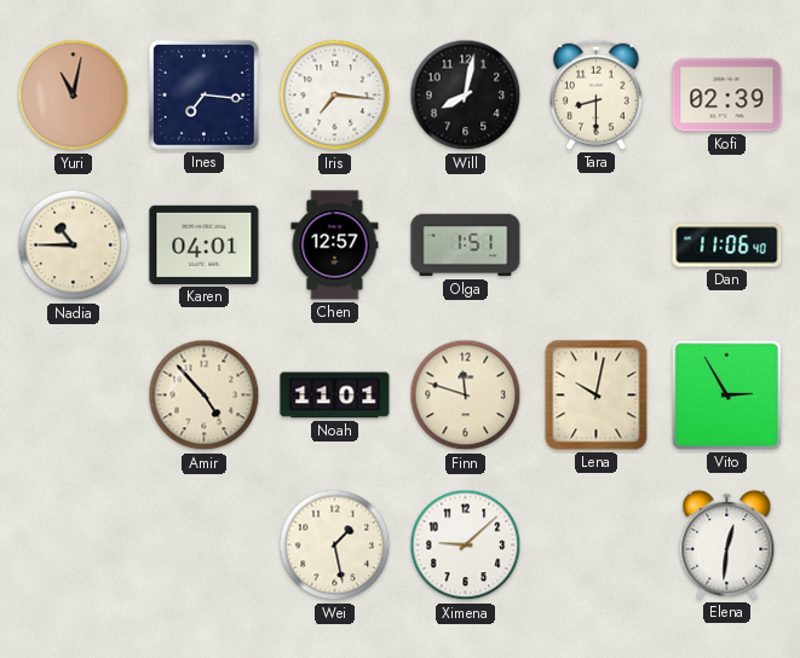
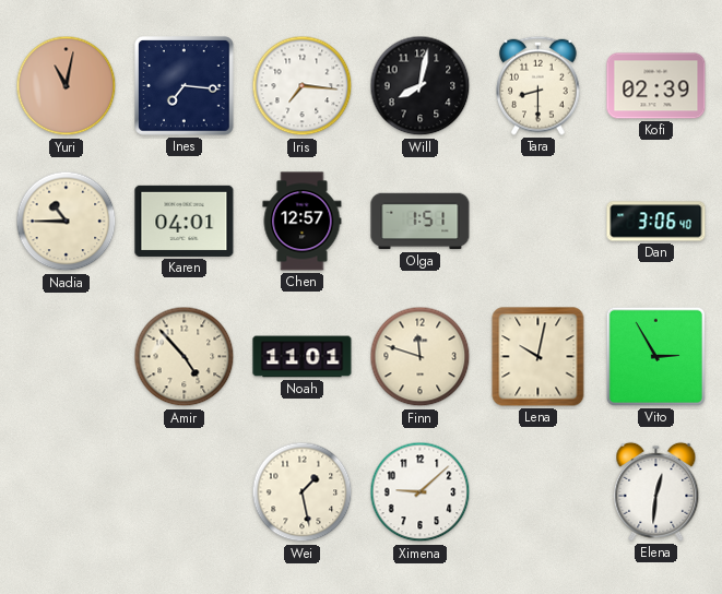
Dan: 11:06 -> 3:06
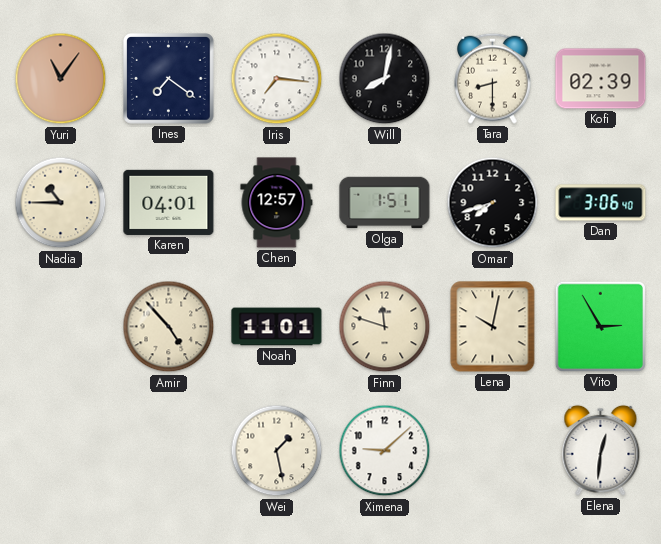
Yuri: 11:02 -> 11:06
Ines: 7:16 -> 7:21
Omar: none -> 7:42
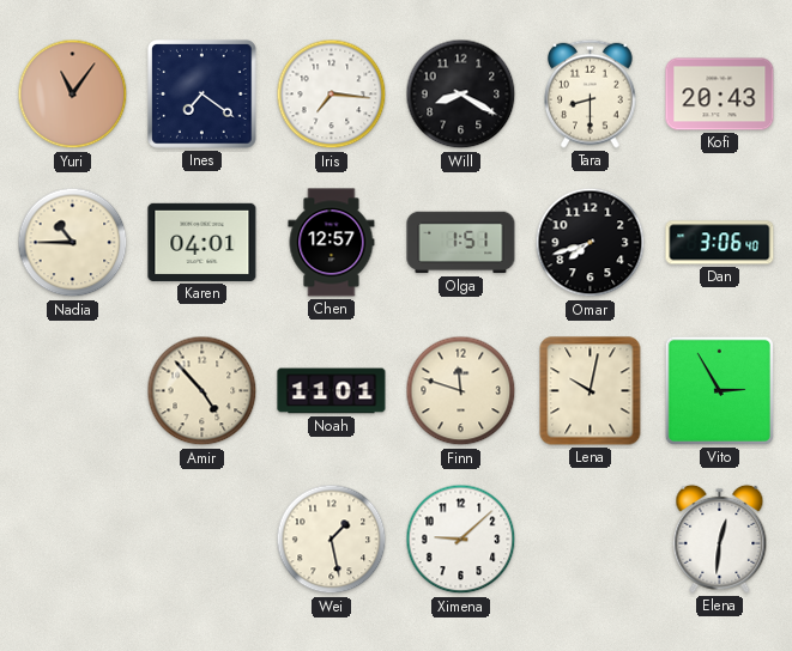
Will: 8:02 -> 8:20
Kofi: 02:39 -> 20:43
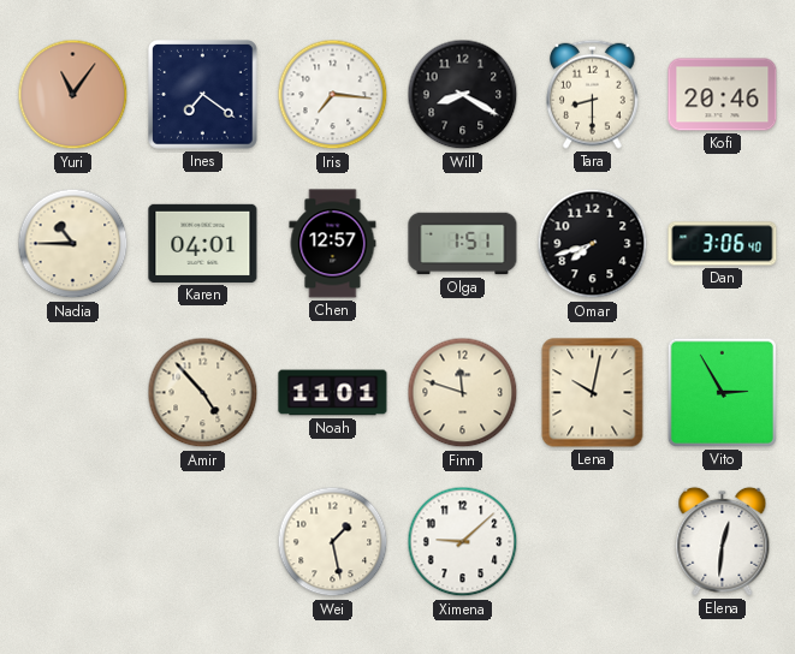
Kofi: 20:43 -> 20:46
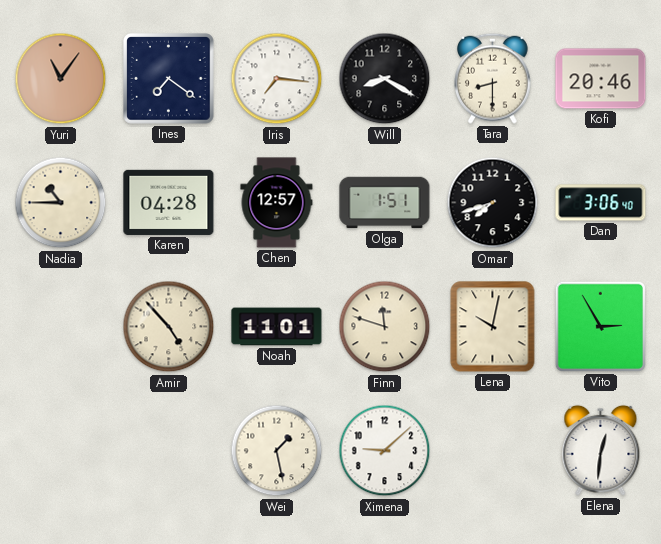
Karen: 04:01 -> 04:28
